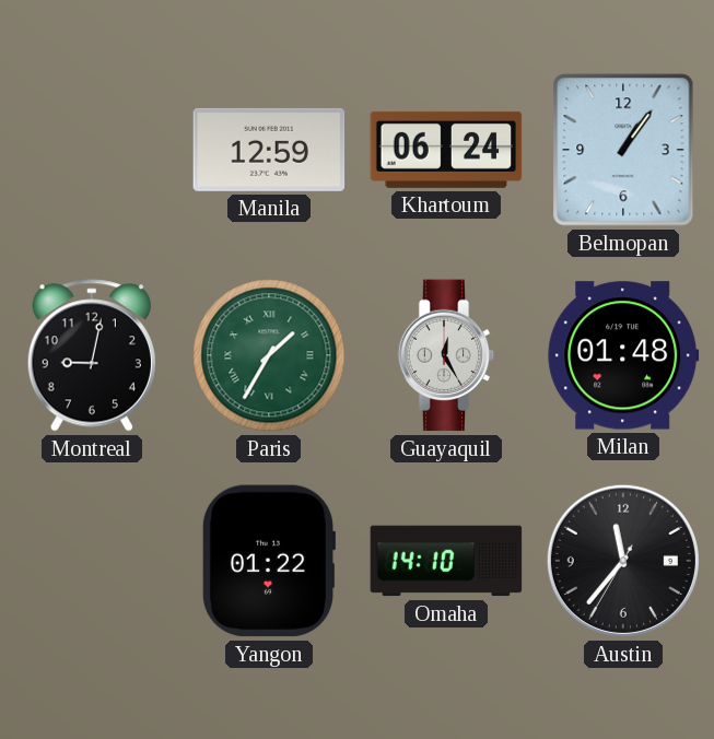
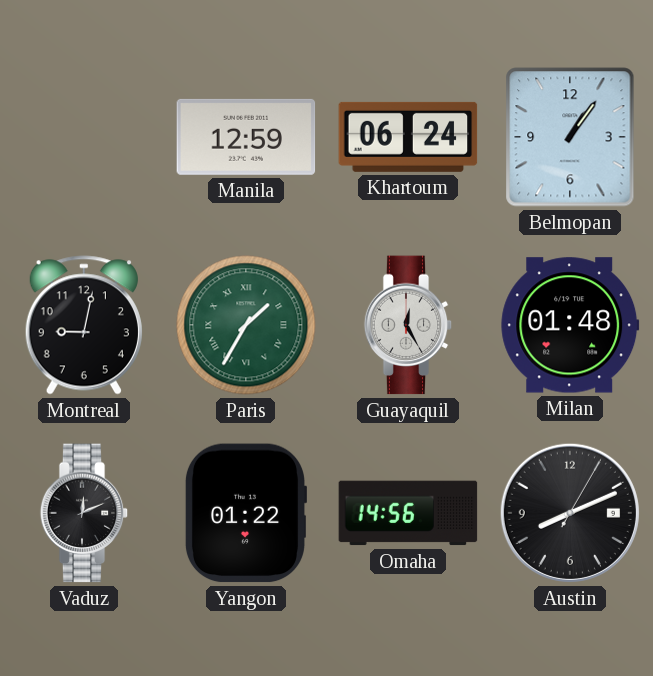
Vaduz: none -> 12:11
Omaha: 14:10 -> 14:56
Austin: 11:36 -> 8:11
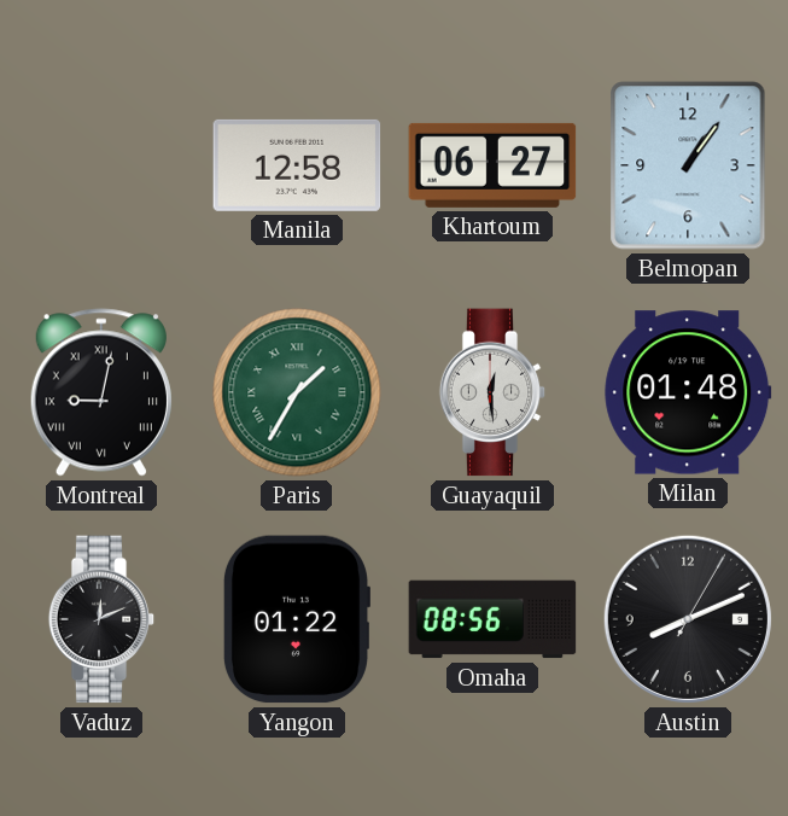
Manila: 12:59 -> 12:58
Khartoum: 06:24 -> 06:27
Montreal numerals: Arabic -> Roman
Guayaquil: 12:25 -> 12:29
Omaha: 14:56 -> 08:56
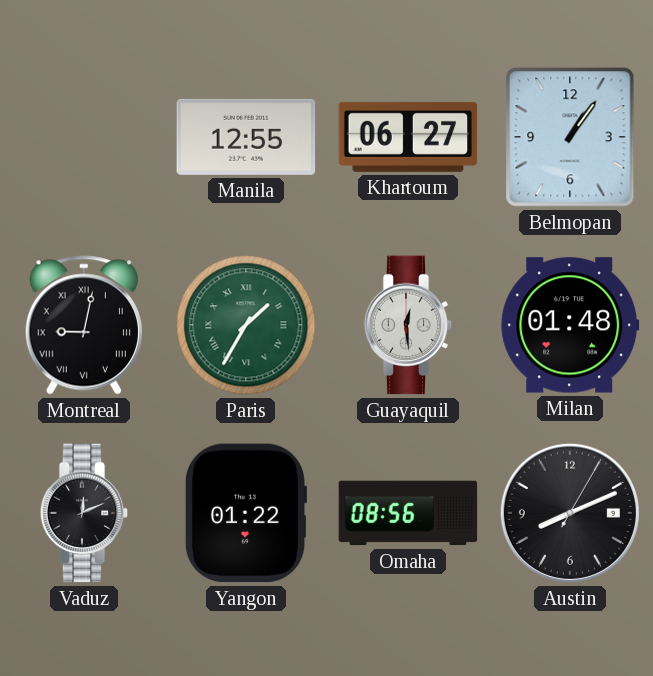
Manila: 12:58 -> 12:55
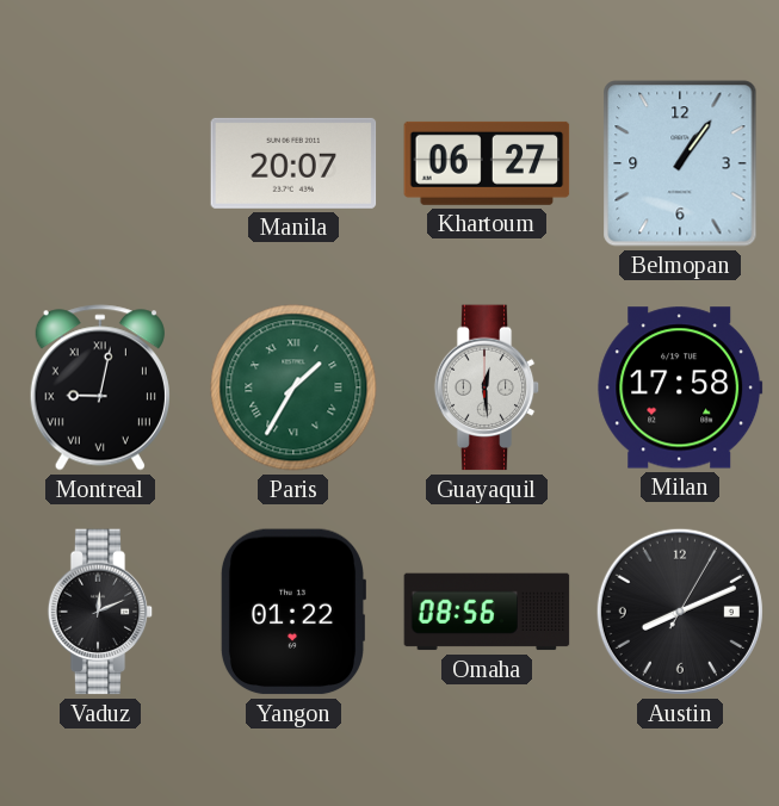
Manila: 12:55 -> 20:07
Milan: 01:48 -> 17:58
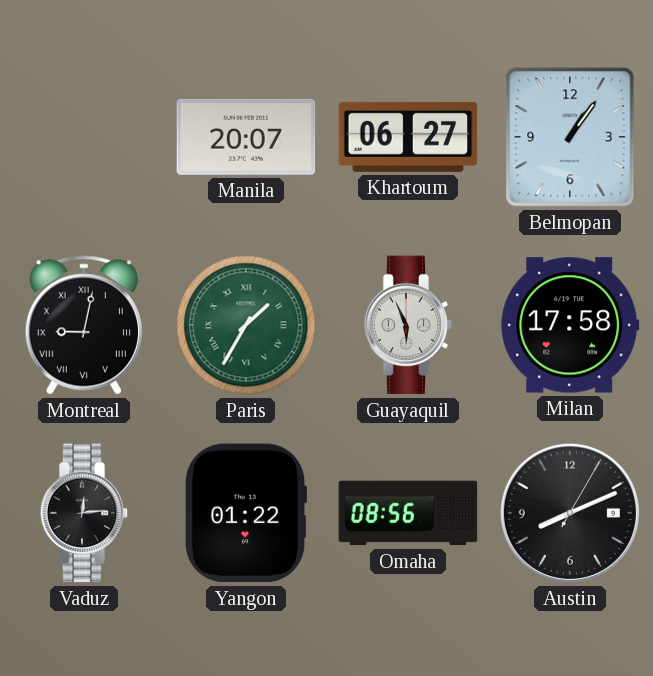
Guayaquil: 12:29 -> 5:56
Vaduz: 12:11 -> 12:14
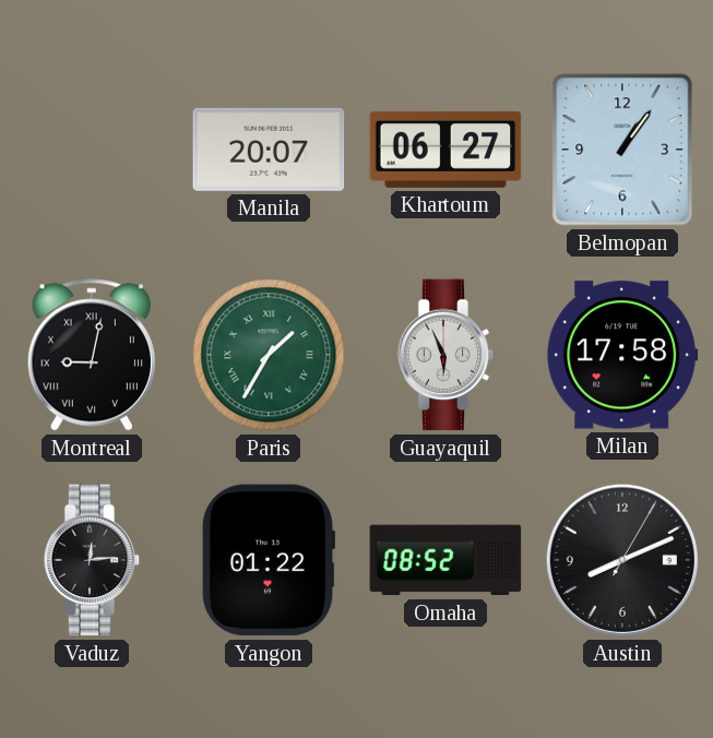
Omaha: 08:56 -> 08:52
